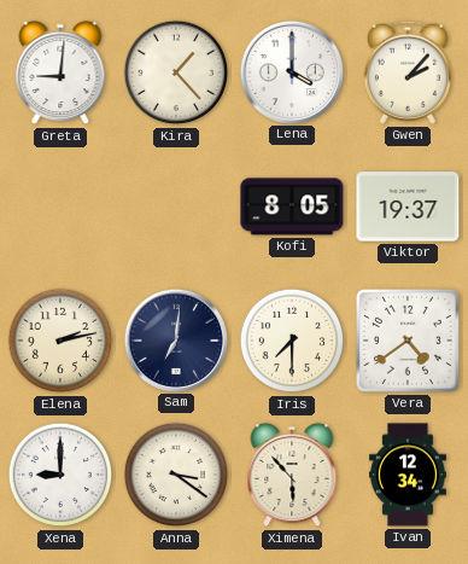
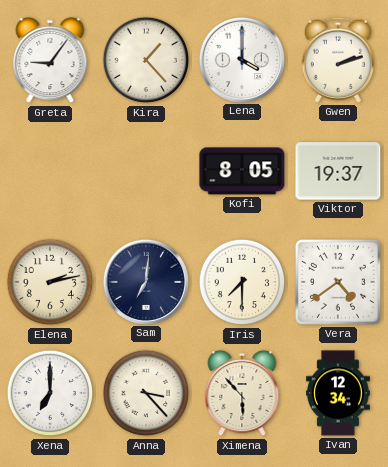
Greta: 9:01 -> 9:06
Gwen: 2:07 -> 2:12
Xena: 9:00 -> 7:00
Anna: 3:21 -> 3:23
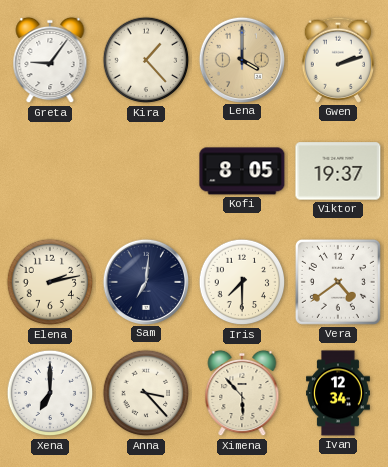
Lena dial: white -> champagne
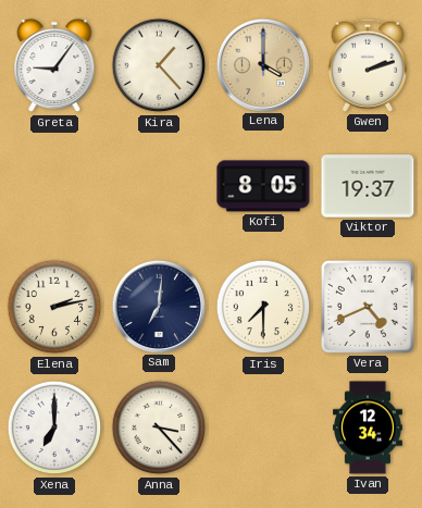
Vera: 4:39 -> 4:41
Ximena: 5:53 -> none
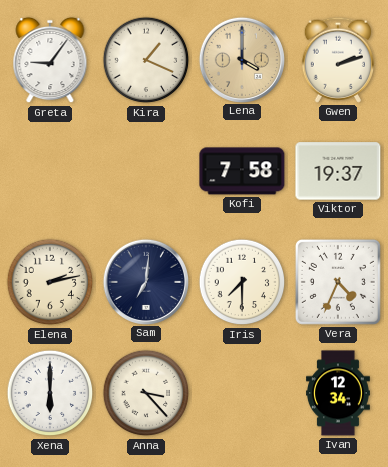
Kira: 1:23 -> 1:19
Kofi: 8:05 -> 7:58
Vera: 4:41 -> 4:34
Xena: 7:00 -> 6:00
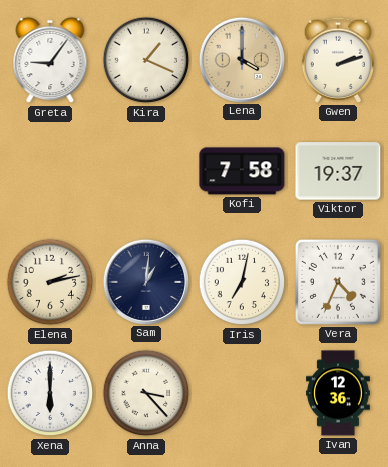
Sam: 7:01 -> 1:01
Iris: 7:30 -> 7:02
Ivan: 12:34 -> 12:36
